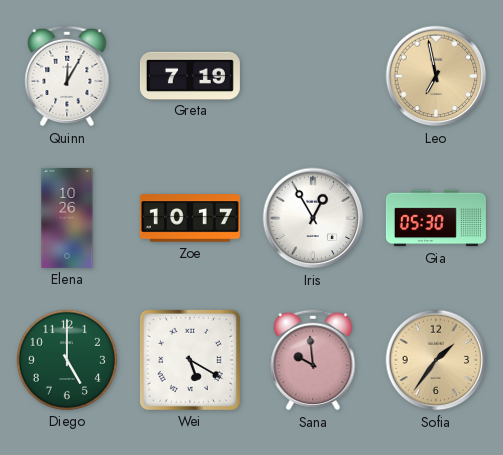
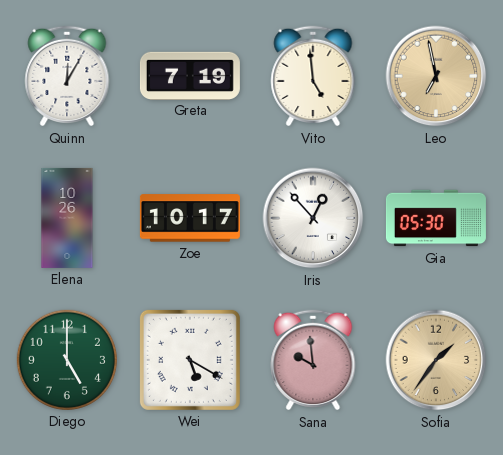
Vito: none -> 4:59
Iris: 12:55 -> 12:53
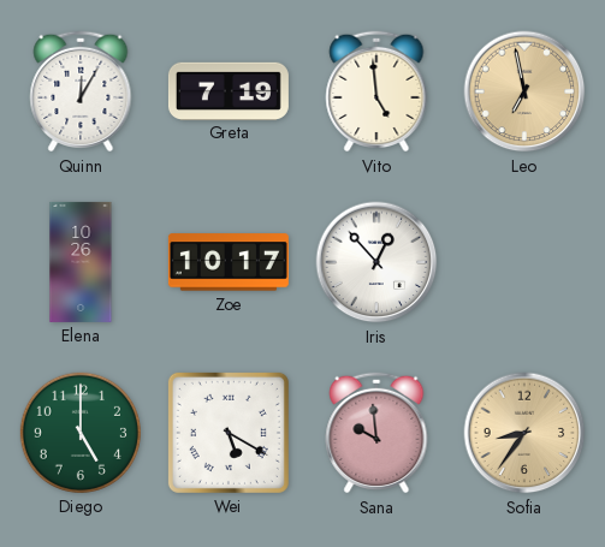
Gia: 05:30 -> none
Sofia: 1:36 -> 8:36
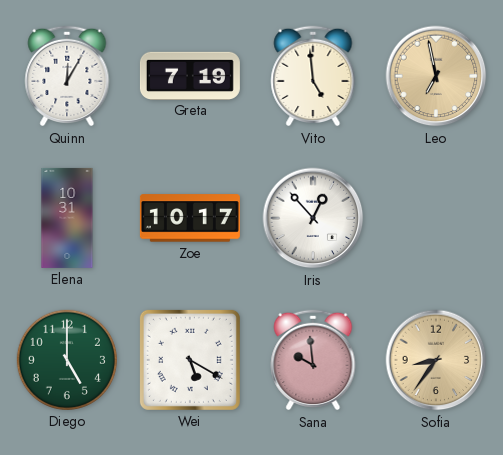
Elena: 10:26 -> 10:31
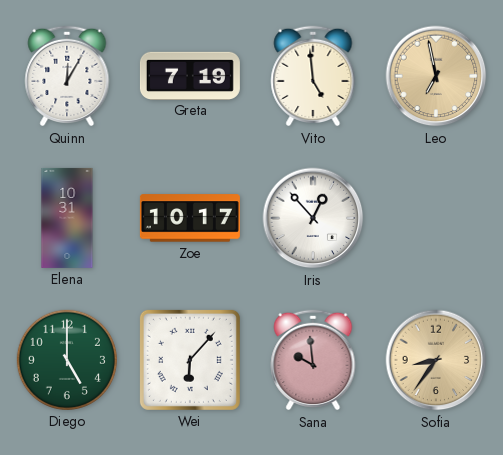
Wei: 5:20 -> 6:07
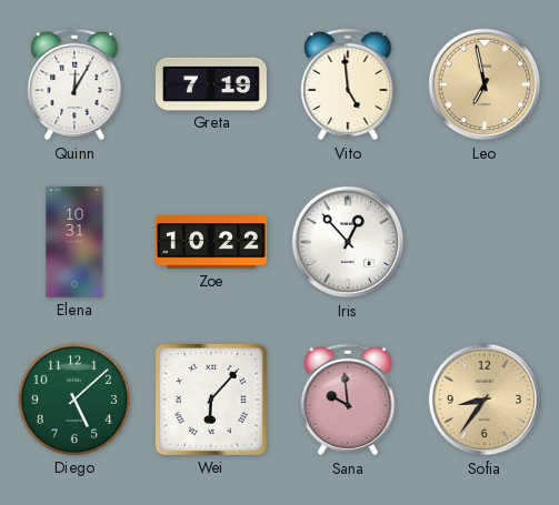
Zoe: 10:17 -> 10:22
Diego: 5:00 -> 5:08
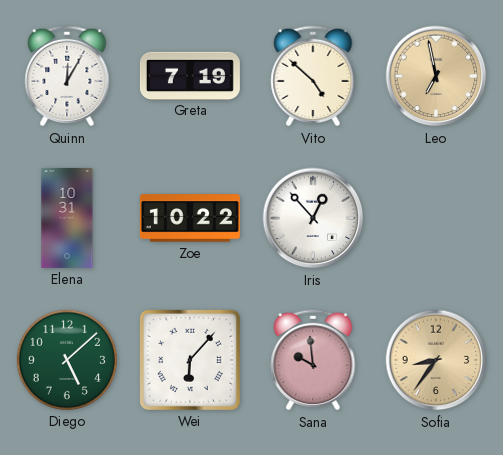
Vito: 4:59 -> 4:52
